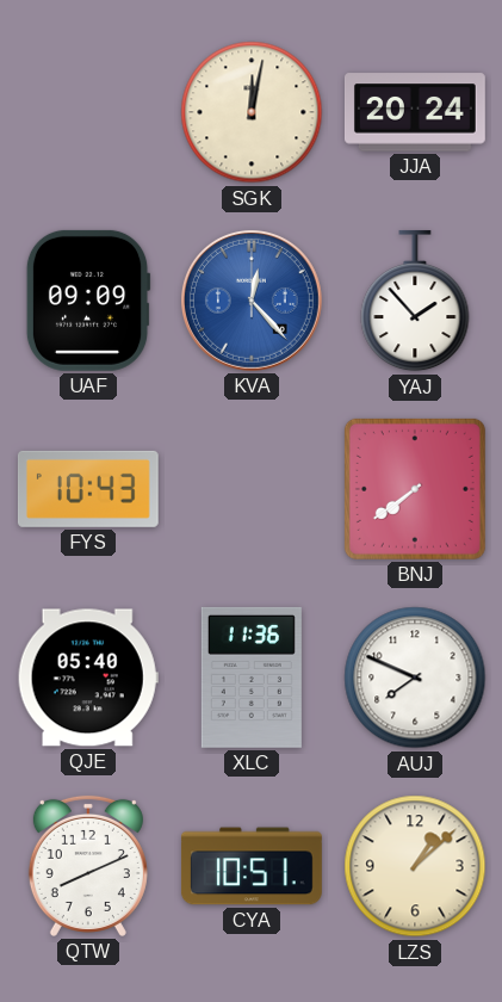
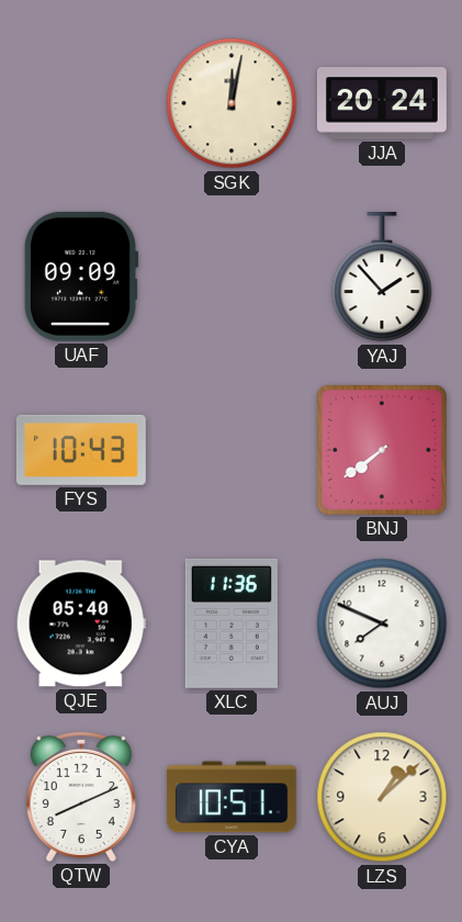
KVA: 12:23 -> none
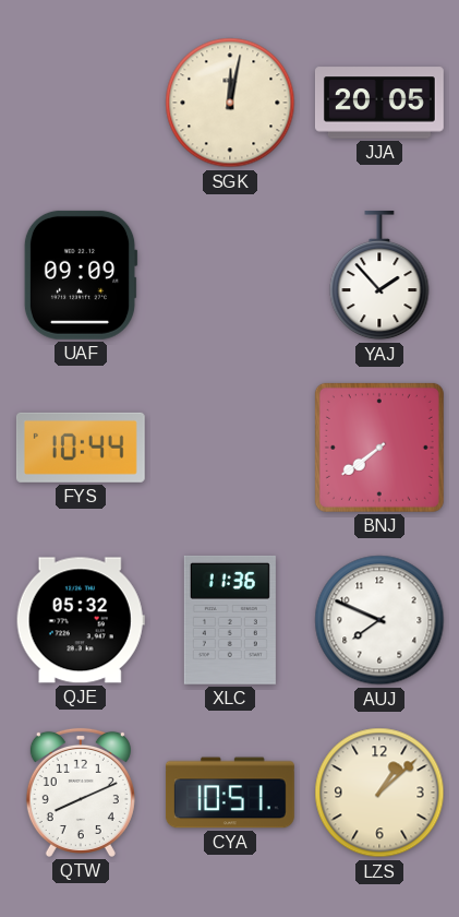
JJA: 20:24 -> 20:05
FYS: 10:43 -> 10:44
QJE: 05:40 -> 05:32
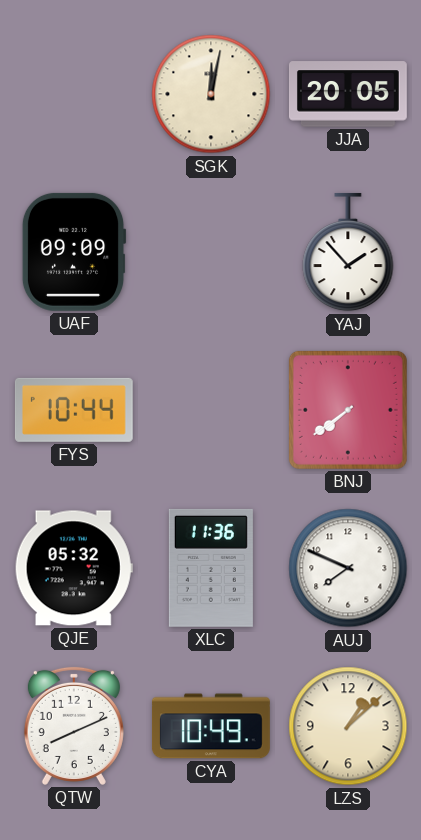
CYA: 10:51 -> 10:49
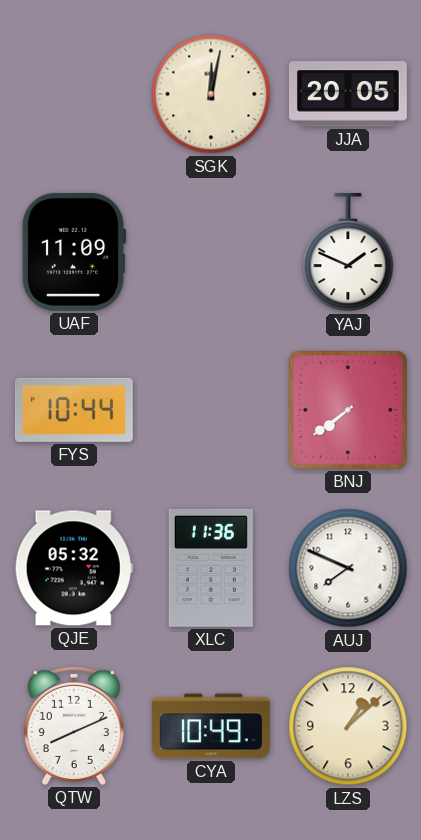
UAF: 09:09 -> 11:09
YAJ: 1:53 -> 1:49
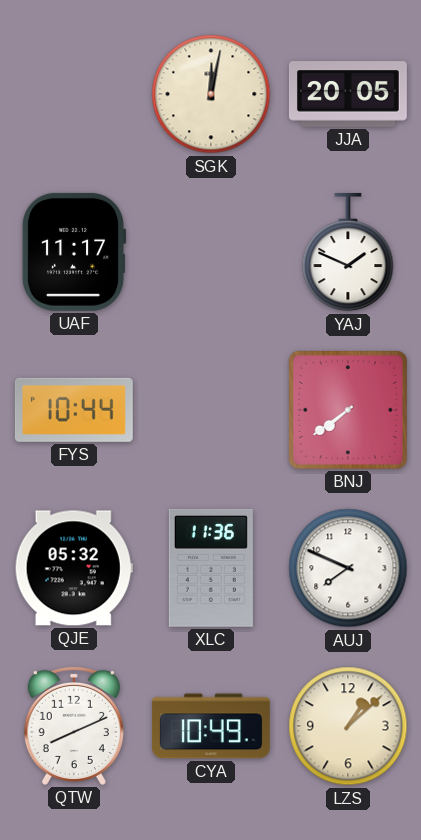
UAF: 11:09 -> 11:17
